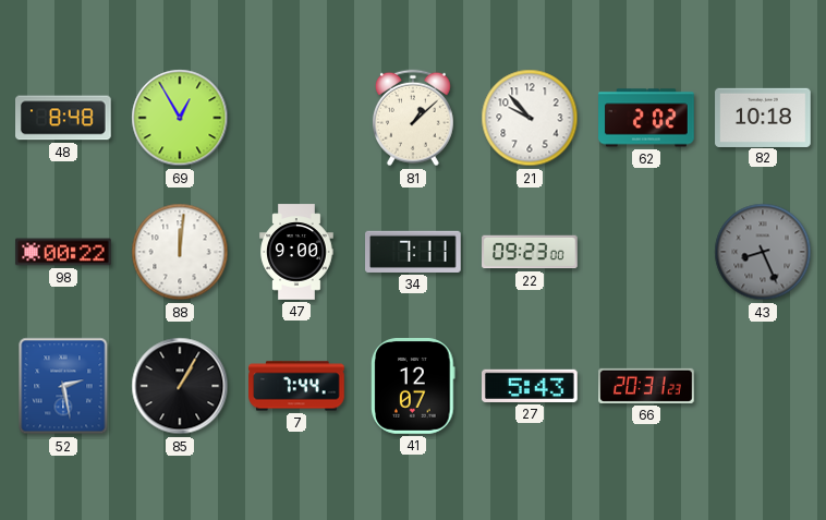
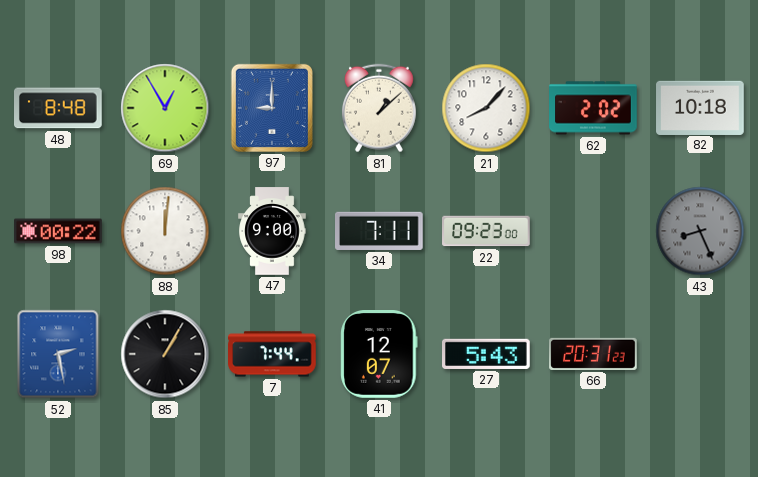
97: none -> 9:00
21: 9:53 -> 8:07
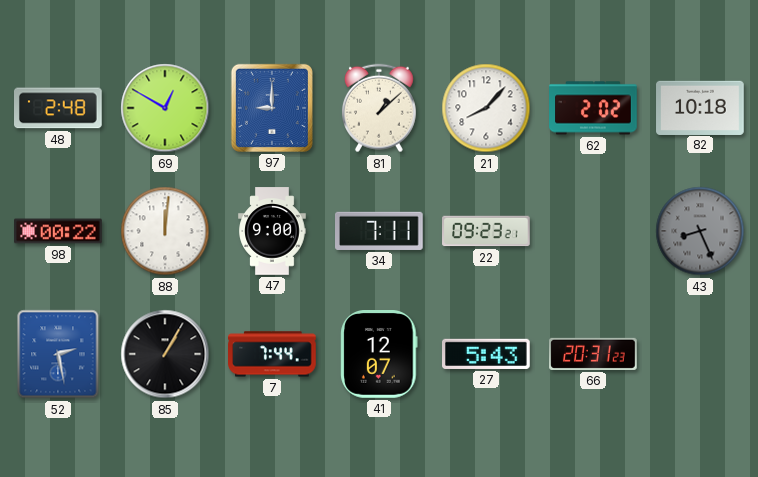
48: 8:48 -> 2:48
69: 12:55 -> 12:50
22: 09:23:00 -> 09:23:21
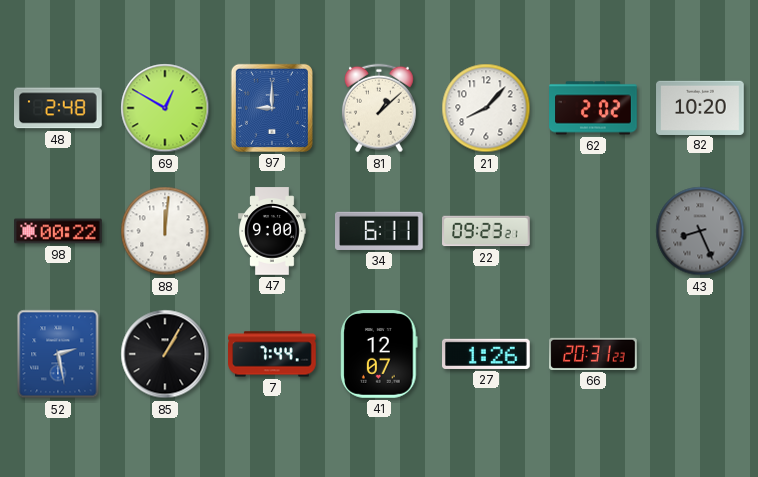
82: 10:18 -> 10:20
34: 7:11 -> 6:11
27: 5:43 -> 1:26
